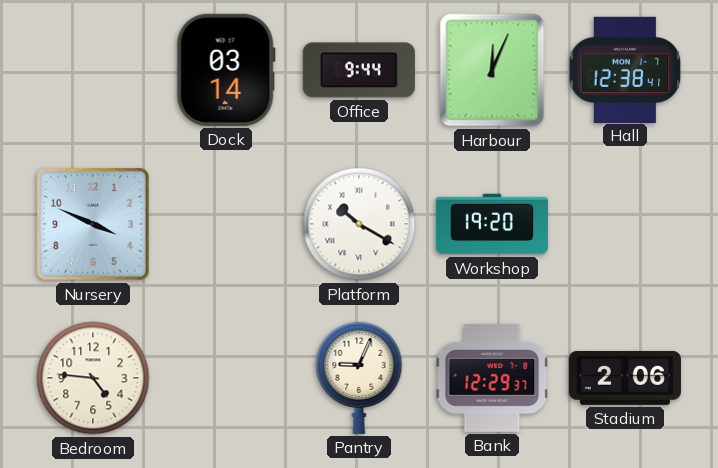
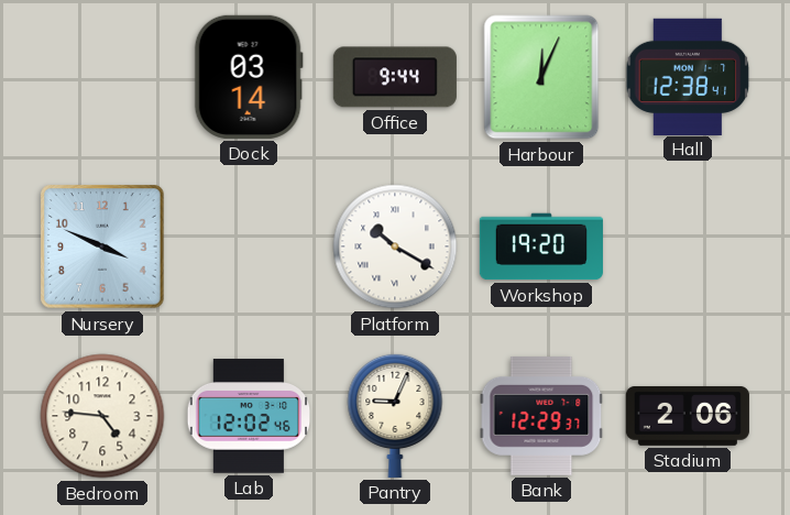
Lab: none -> 12:02
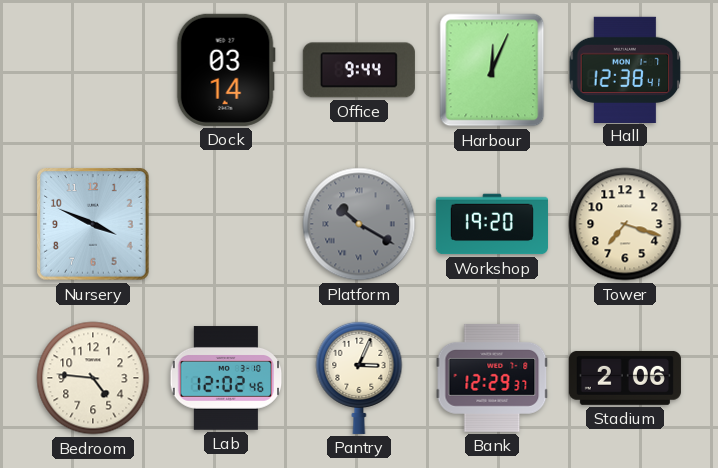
Platform dial: white -> grey
Tower: none -> 7:18
Pantry: 9:04 -> 3:04
